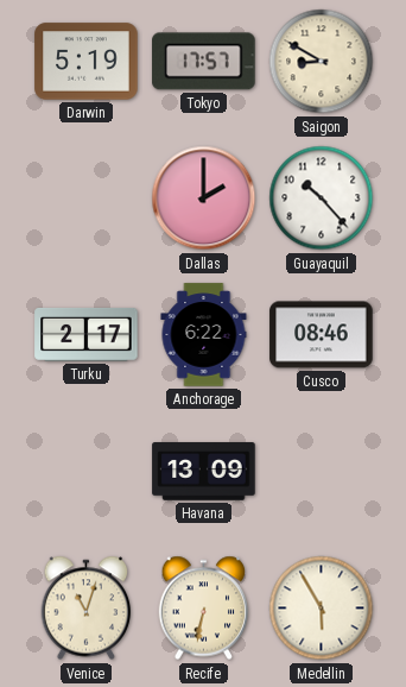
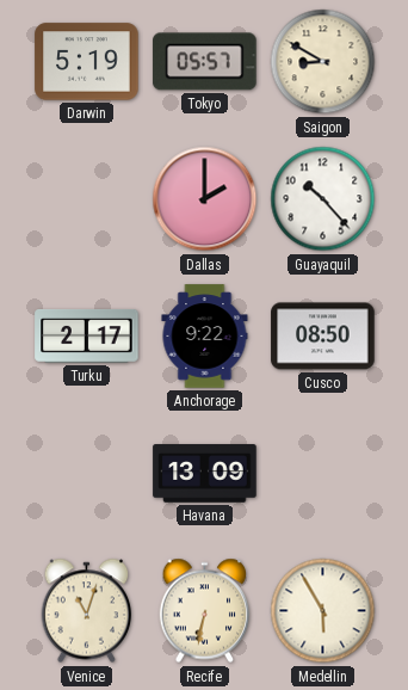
Tokyo: 17:57 -> 05:57
Anchorage: 6:22 -> 9:22
Cusco: 08:46 -> 08:50
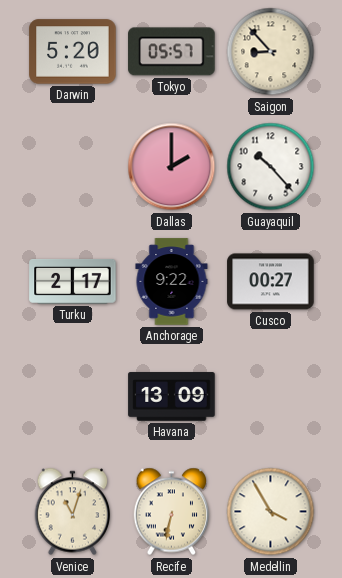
Darwin: 5:19 -> 5:20
Saigon: 8:50 -> 8:53
Cusco: 08:50 -> 00:27
Medellin: 5:55 -> 3:55
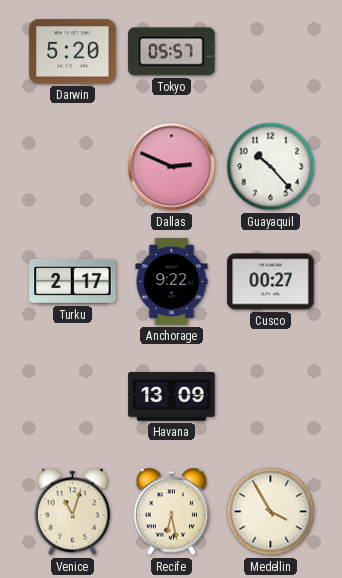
Saigon: 8:53 -> none
Dallas: 2:00 -> 2:49
Recife: 6:32 -> 6:28
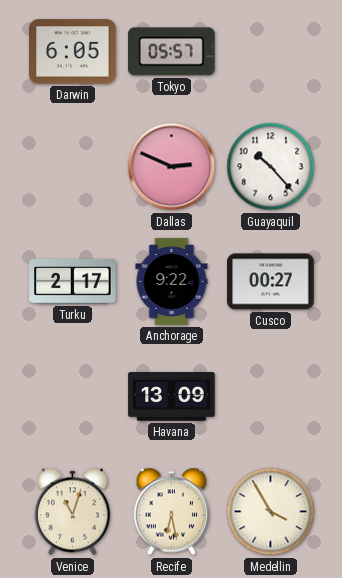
Darwin: 5:20 -> 6:05
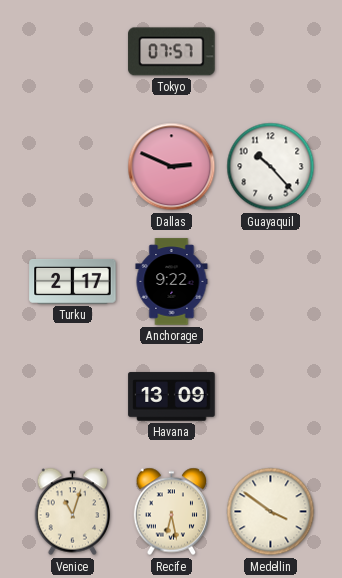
Darwin: 6:05 -> none
Tokyo: 05:57 -> 07:57
Cusco: 00:27 -> none
Medellin: 3:55 -> 3:51
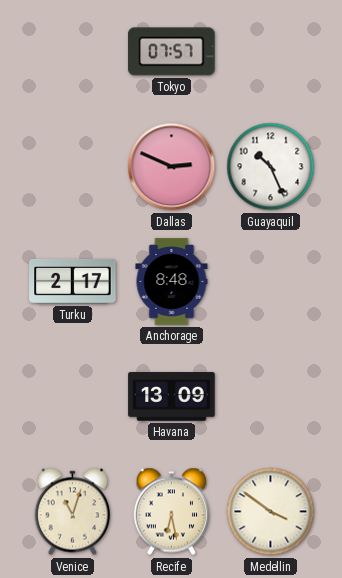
Guayaquil: 10:23 -> 10:26
Anchorage: 9:22 -> 8:48
